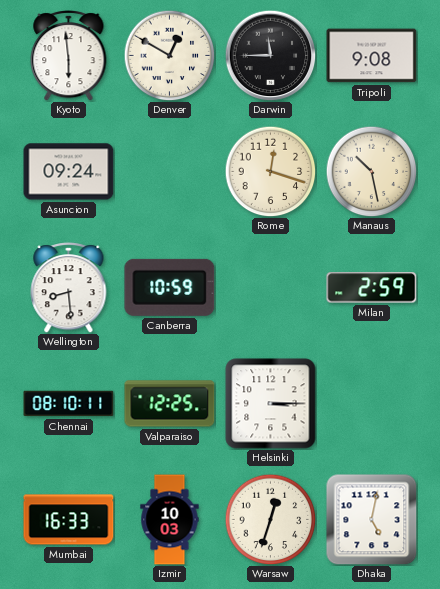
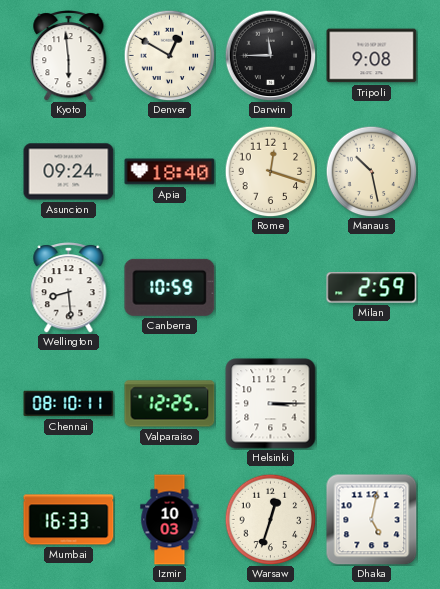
Apia: none -> 18:40
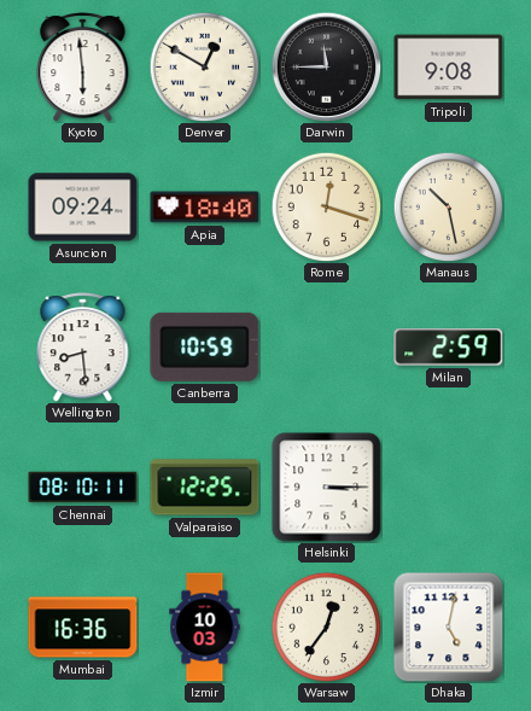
Mumbai: 16:33 -> 16:36
Warsaw: 12:33 -> 12:36
